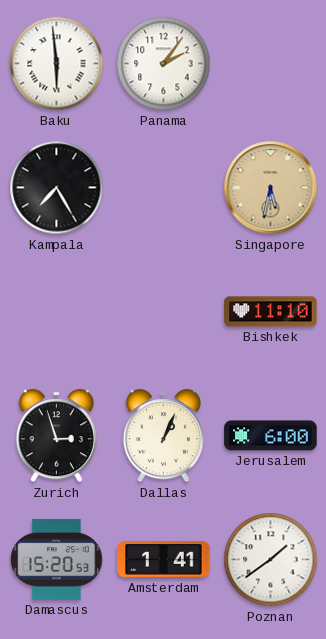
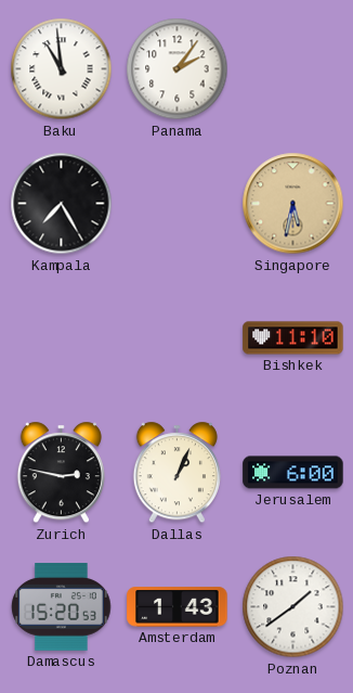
Baku: 5:59 -> 10:59
Zurich: 2:57 -> 2:47
Amsterdam: 1:41 -> 1:43
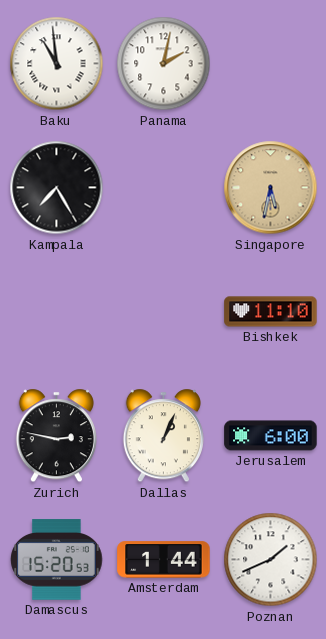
Panama: 2:06 -> 2:02
Amsterdam: 1:43 -> 1:44
Poznan: 1:39 -> 1:41
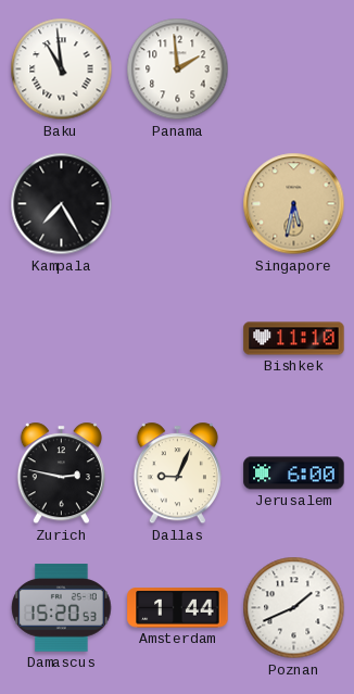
Panama: 2:02 -> 1:59
Dallas: 1:04 -> 9:04
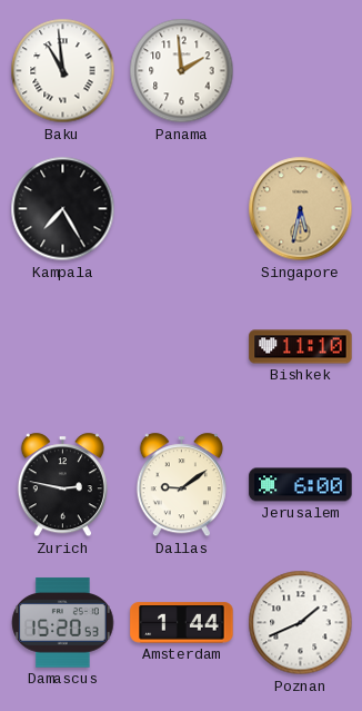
Dallas: 9:04 -> 9:09
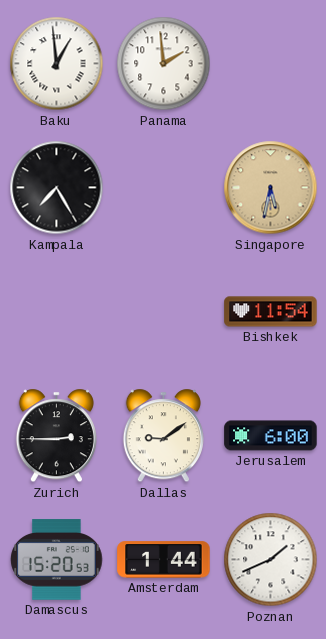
Baku: 10:59 -> 12:59
Bishkek: 11:10 -> 11:54
Zurich: 2:47 -> 2:45
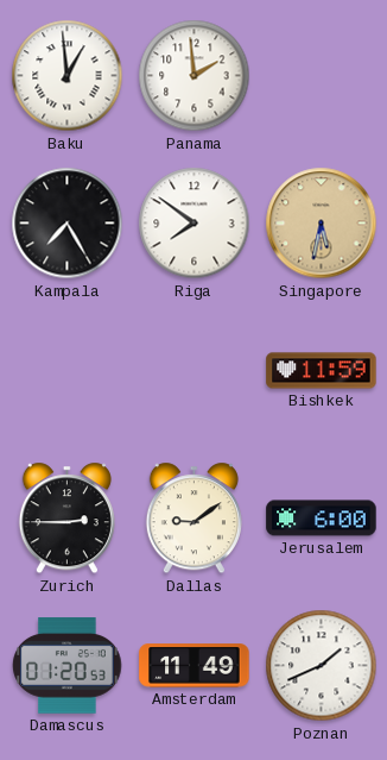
Riga: none -> 7:51
Bishkek: 11:54 -> 11:59
Damascus: 15:20 -> 01:20
Amsterdam: 1:44 -> 11:49
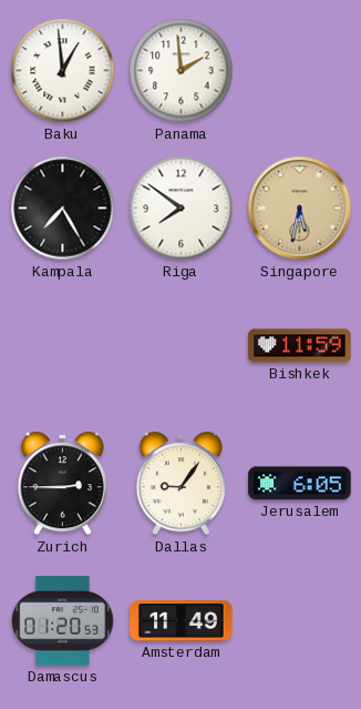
Dallas: 9:09 -> 9:06
Jerusalem: 6:00 -> 6:05
Poznan: 1:41 -> none
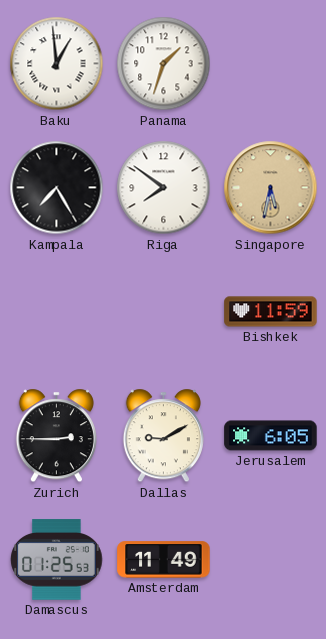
Panama: 1:59 -> 1:33
Dallas: 9:06 -> 9:10
Damascus: 01:20 -> 01:25
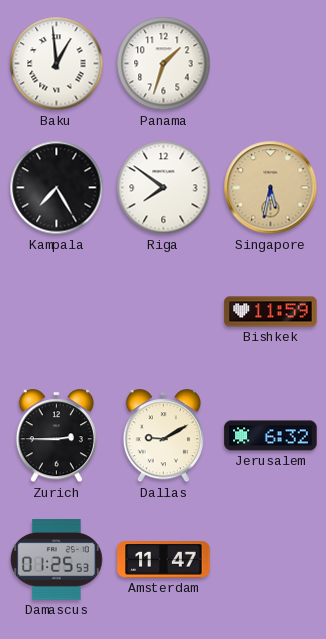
Jerusalem: 6:05 -> 6:32
Amsterdam: 11:49 -> 11:47
